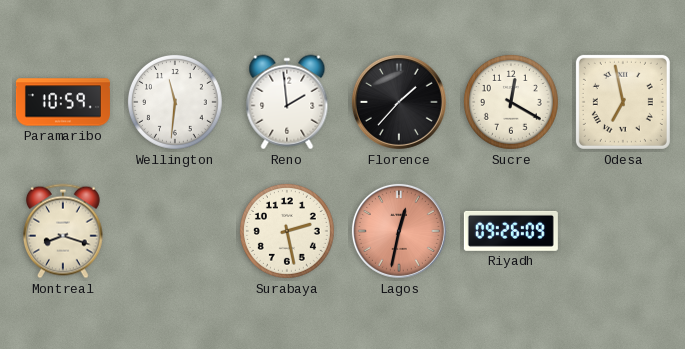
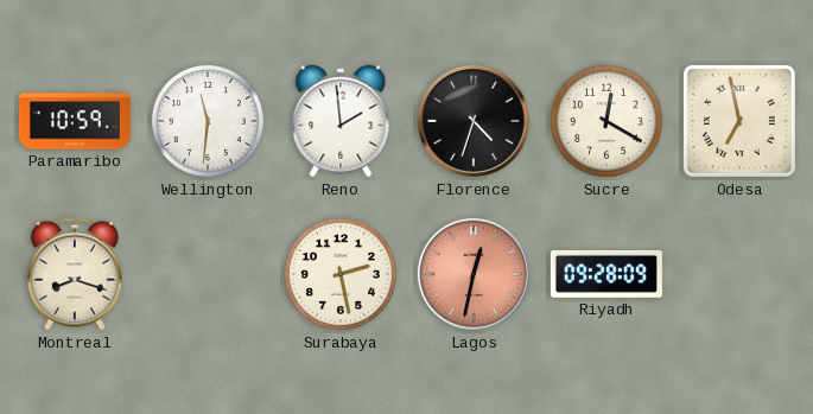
Florence: 1:37 -> 4:33
Riyadh: 09:26 -> 09:28
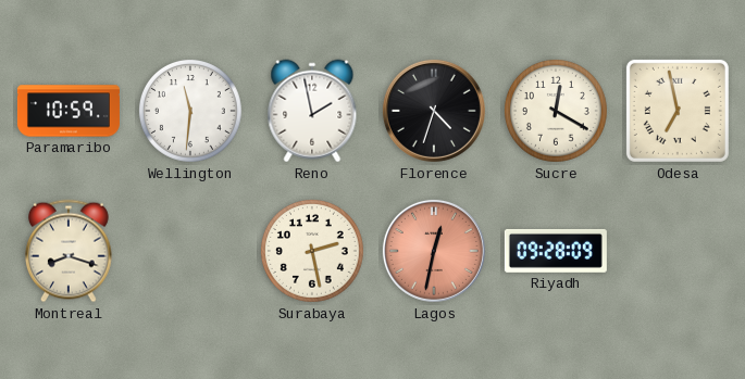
Reno: 1:59 -> 1:58
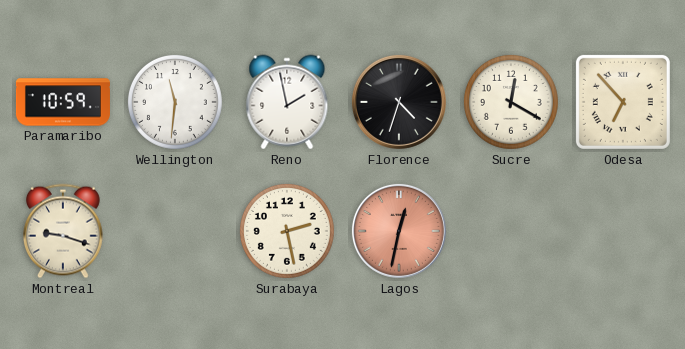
Odesa: 6:58 -> 6:53
Montreal: 8:18 -> 9:18
Riyadh: 09:28 -> none
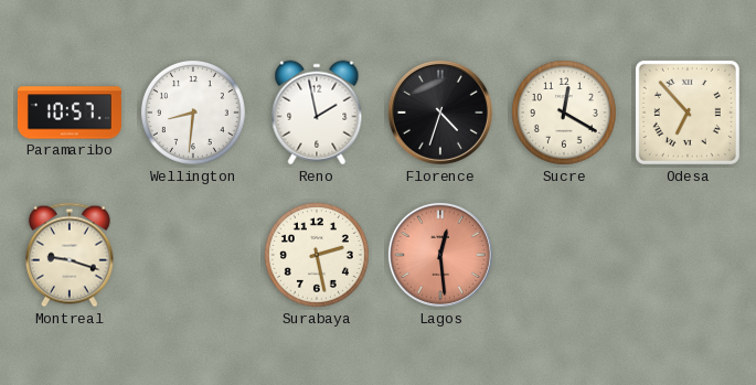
Paramaribo: 10:59 -> 10:57
Wellington: 11:31 -> 8:31
Lagos: 12:32 -> 12:29
